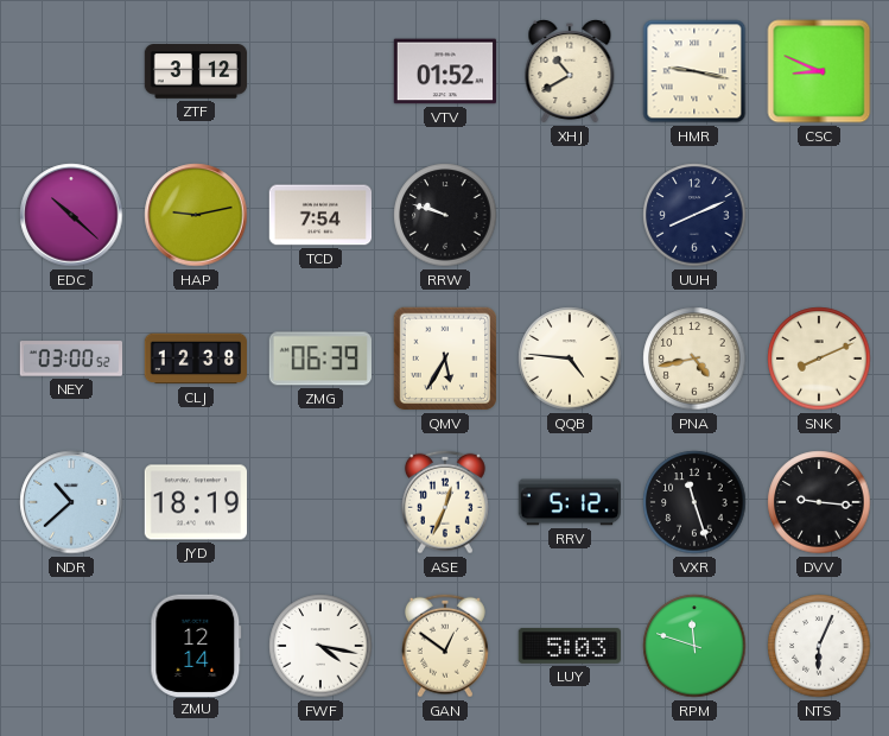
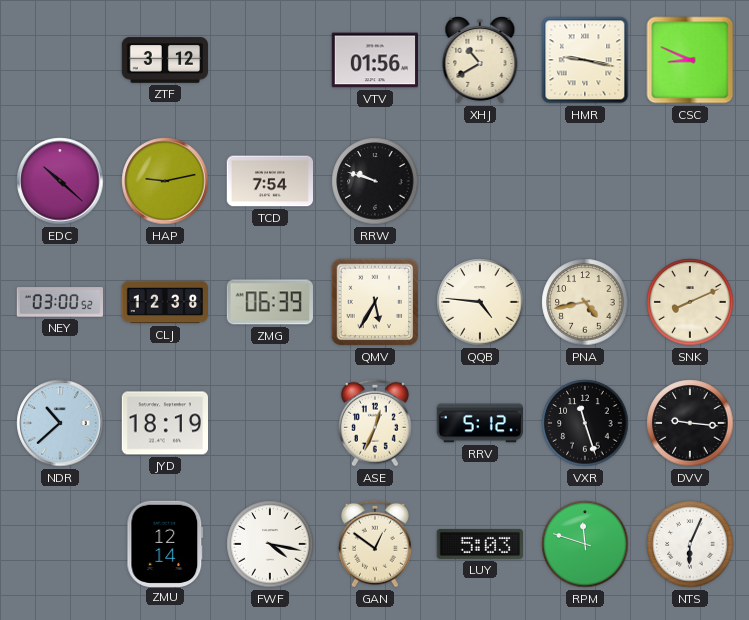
VTV: 01:52 -> 01:56
UUH: 8:11 -> none
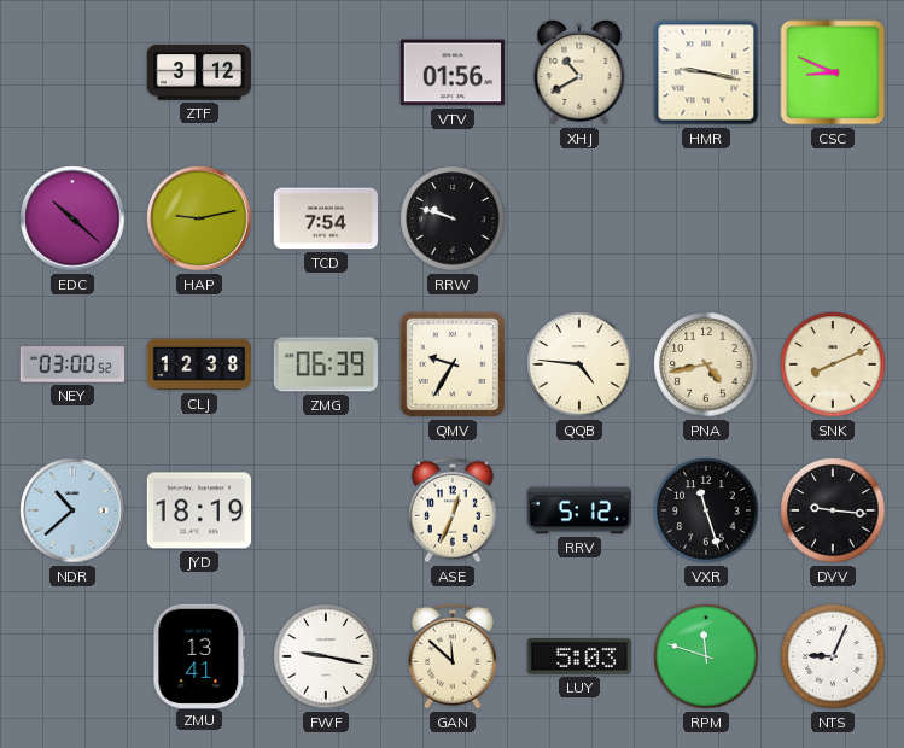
QMV: 5:35 -> 9:35
ZMU: 12:14 -> 13:41
FWF: 4:17 -> 9:17
GAN: 12:51 -> 11:52
NTS: 6:04 -> 9:04
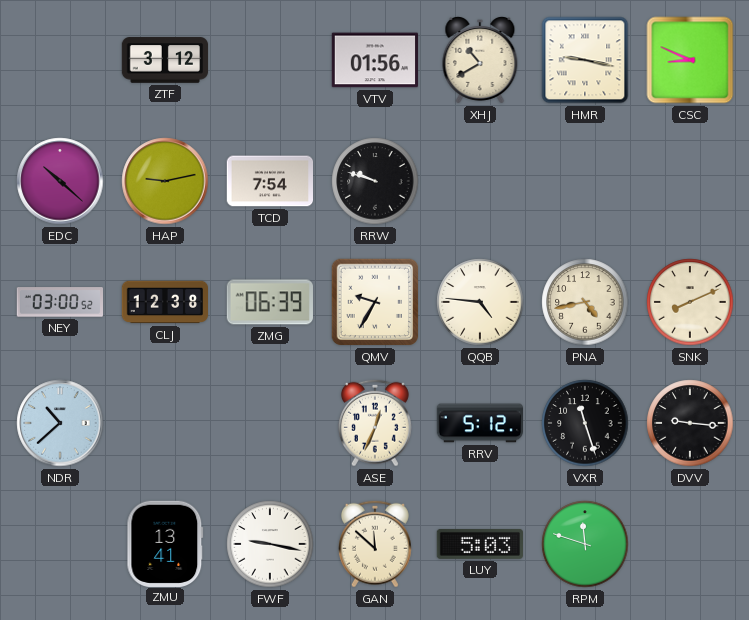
JYD: 18:19 -> none
NTS: 9:04 -> none
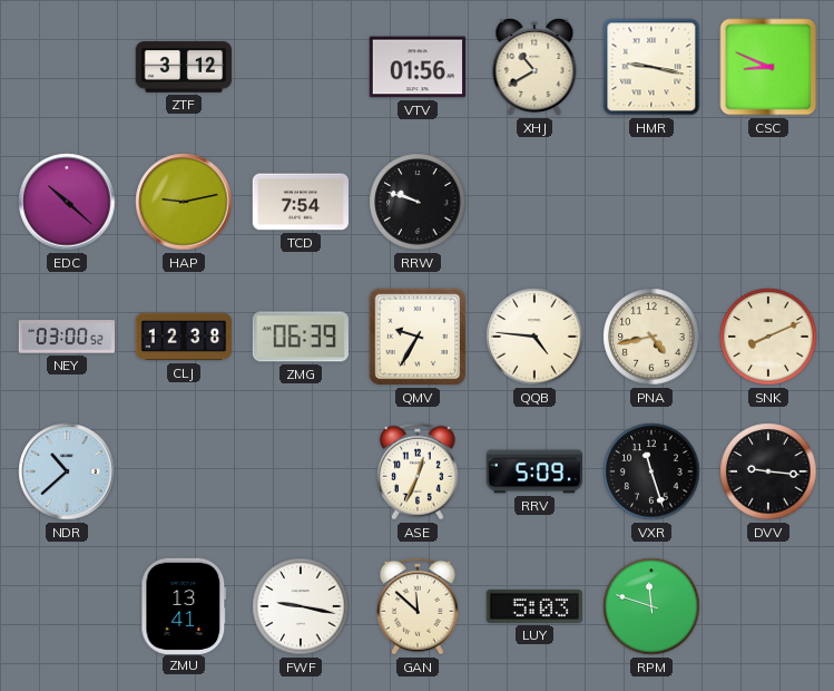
RRV: 5:12 -> 5:09
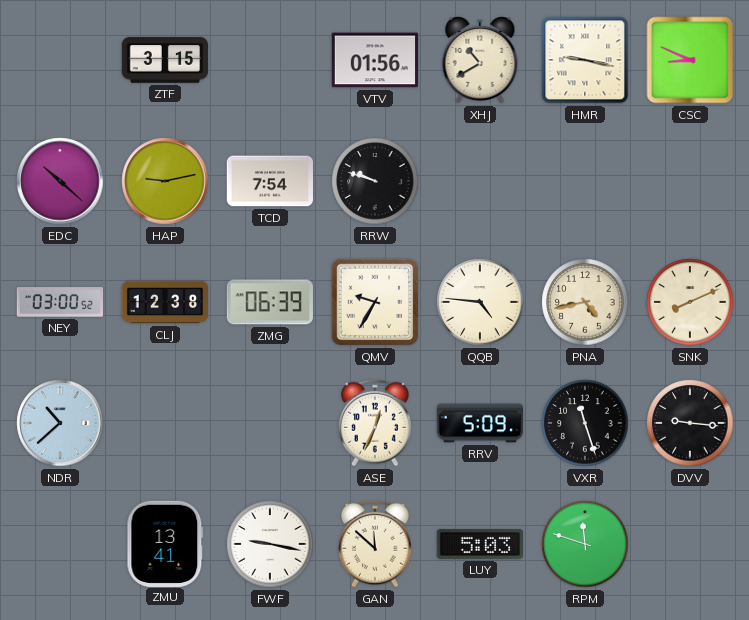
ZTF: 3:12 -> 3:15
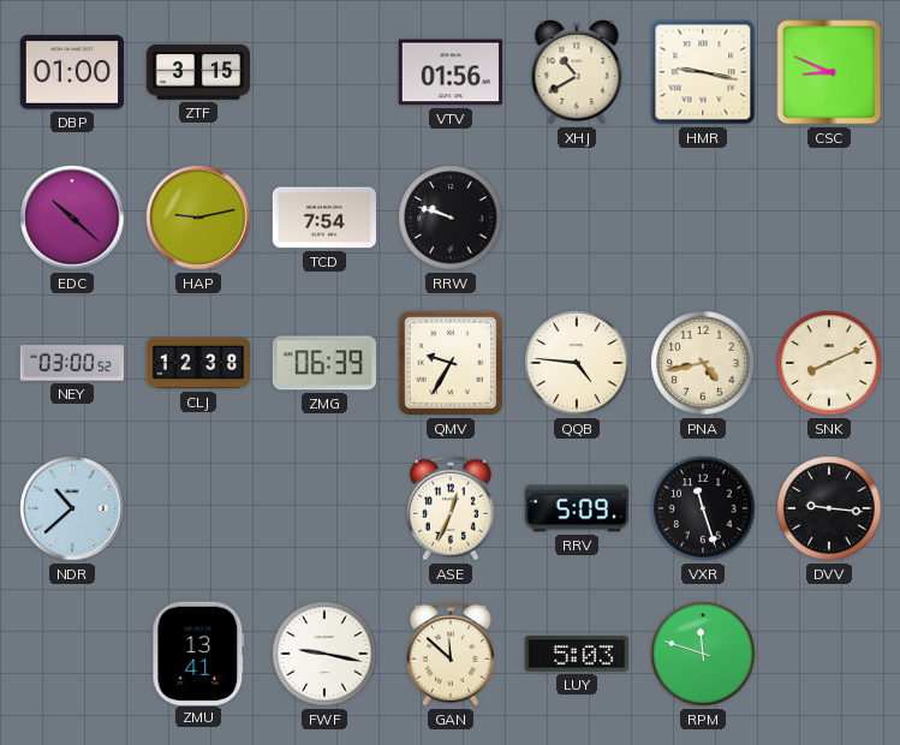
DBP: none -> 01:00
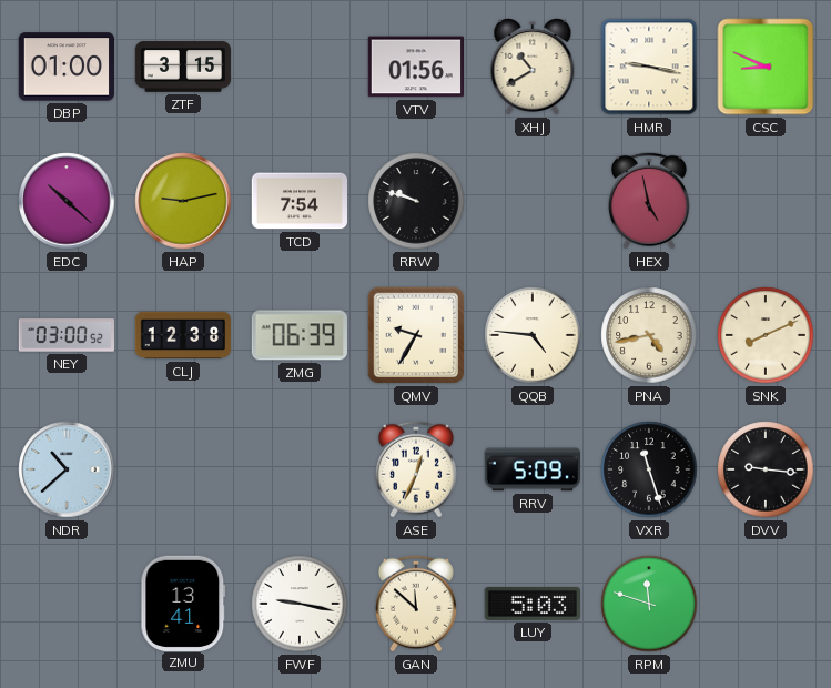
HEX: none -> 4:58
